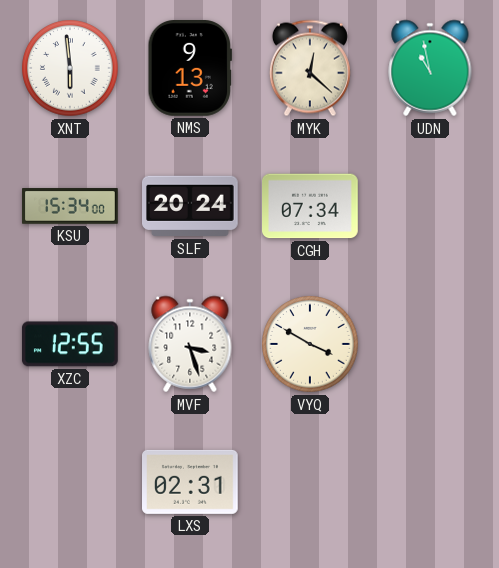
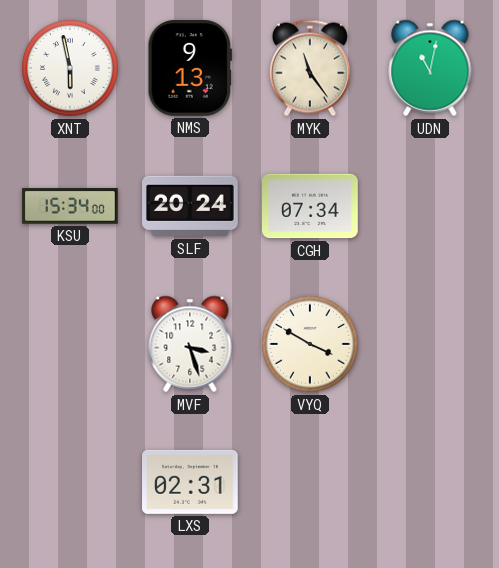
XNT: 5:59 -> 5:58
MYK: 12:22 -> 11:24
UDN: 10:58 -> 11:02
XZC: 12:55 -> none
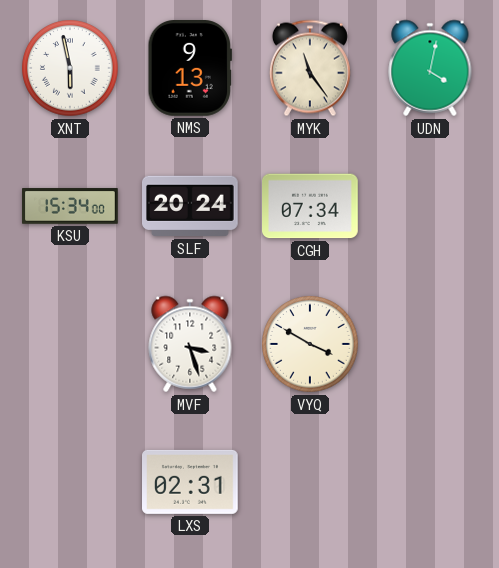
UDN: 11:02 -> 4:02
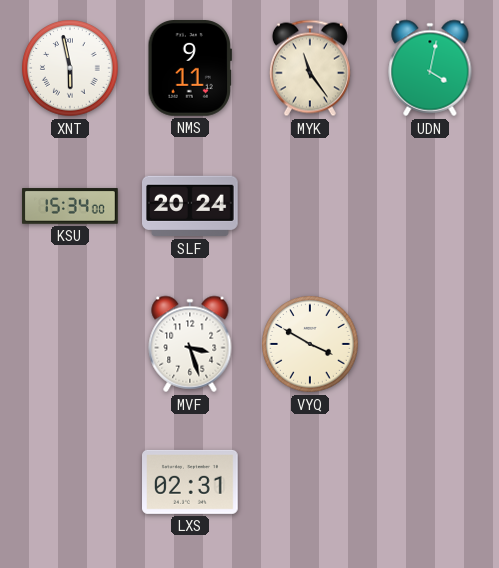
NMS: 9:13 -> 9:11
CGH: 07:34 -> none
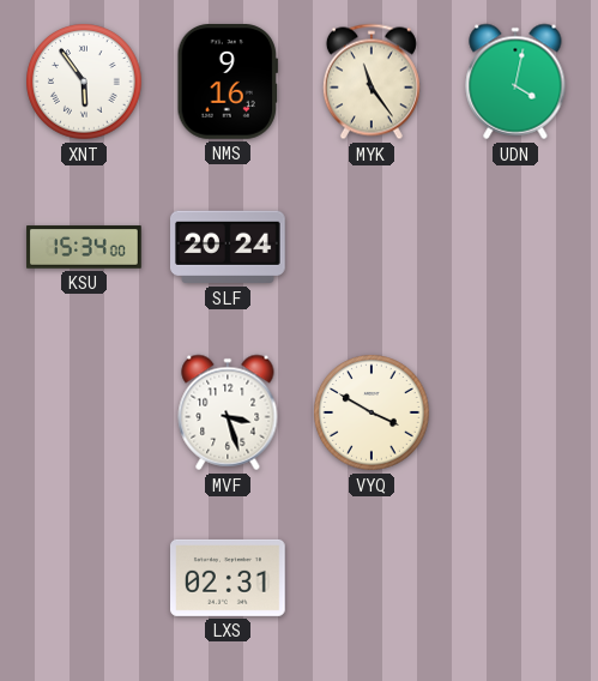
XNT: 5:58 -> 5:54
NMS: 9:11 -> 9:16
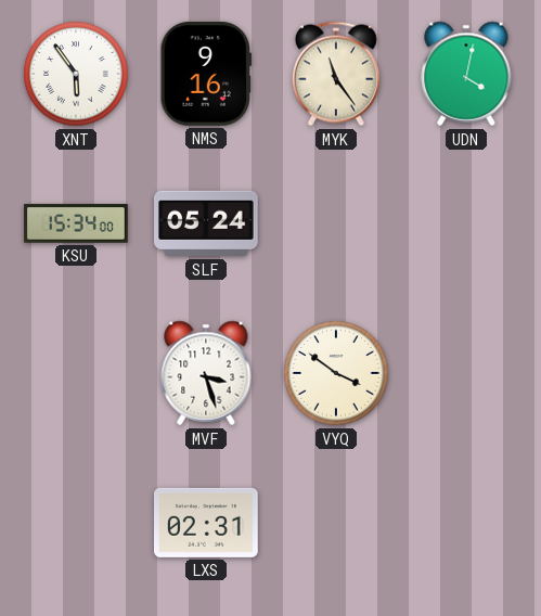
SLF: 20:24 -> 05:24
VYQ: 3:50 -> 3:51
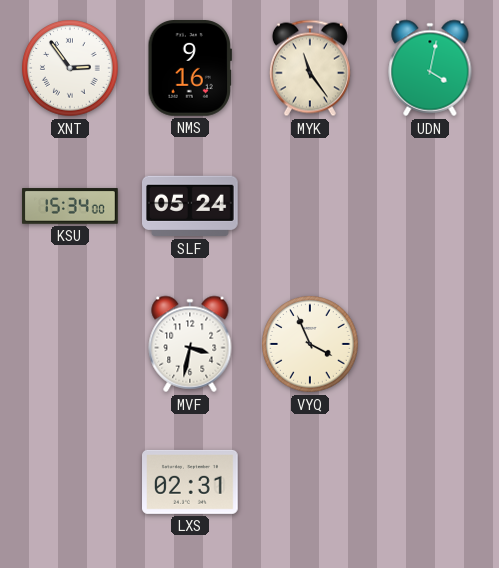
XNT: 5:54 -> 2:54
MVF: 3:27 -> 3:32
VYQ: 3:51 -> 3:56
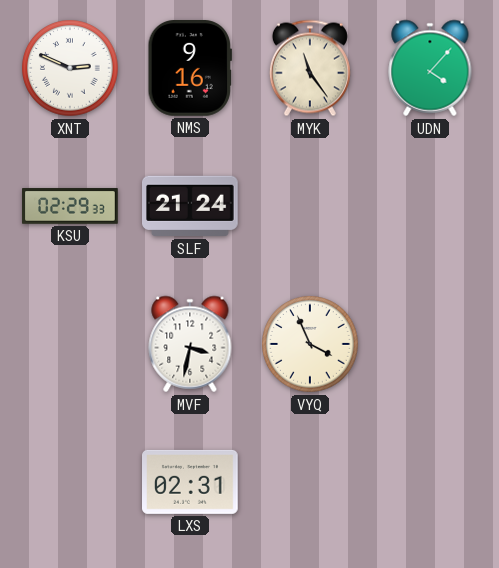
XNT: 2:54 -> 2:49
UDN: 4:02 -> 4:07
KSU: 15:34 -> 02:29
SLF: 05:24 -> 21:24
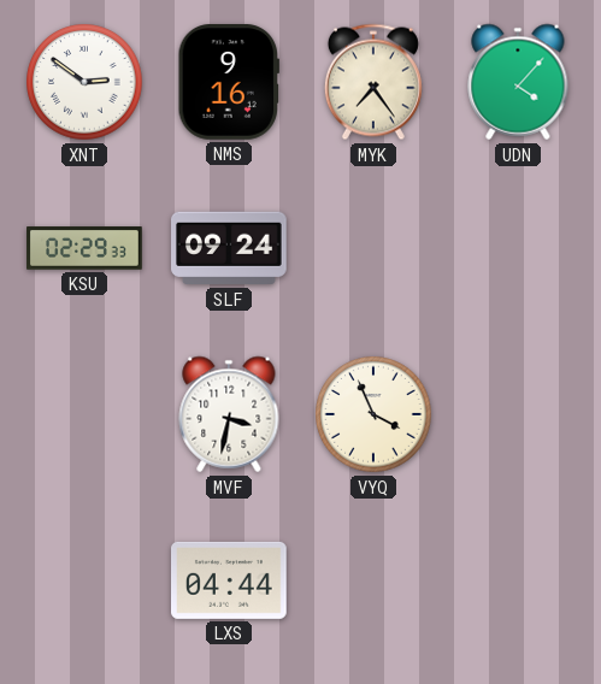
XNT: 2:49 -> 2:51
MYK: 11:24 -> 7:24
SLF: 21:24 -> 09:24
LXS: 02:31 -> 04:44
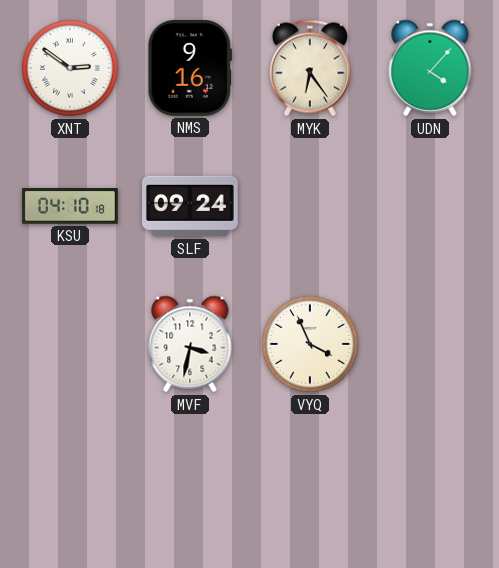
MYK: 7:24 -> 6:24
KSU: 02:29 -> 04:10
LXS: 04:44 -> none
